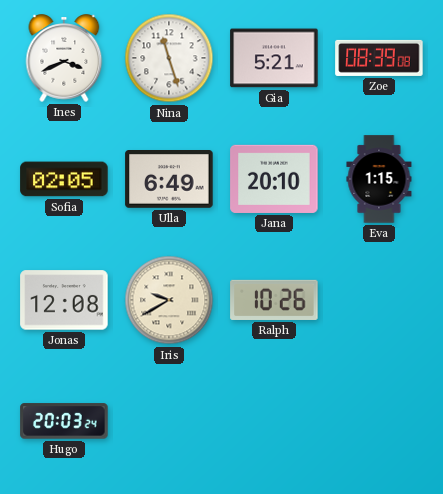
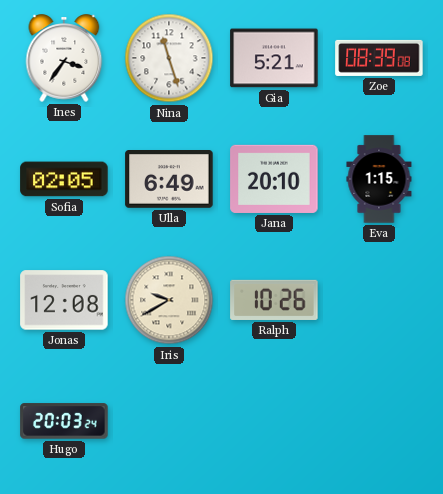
Ines: 3:41 -> 3:36
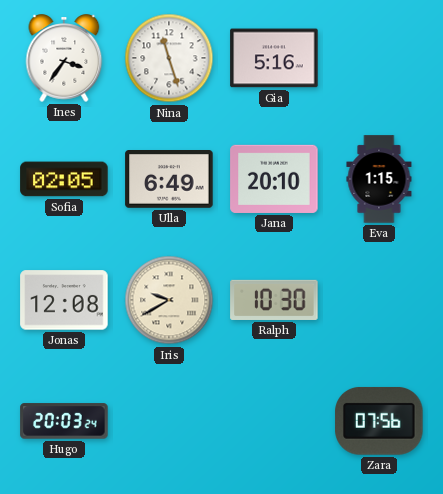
Gia: 5:21 -> 5:16
Zoe: 08:39 -> none
Ralph: 10:26 -> 10:30
Zara: none -> 07:56
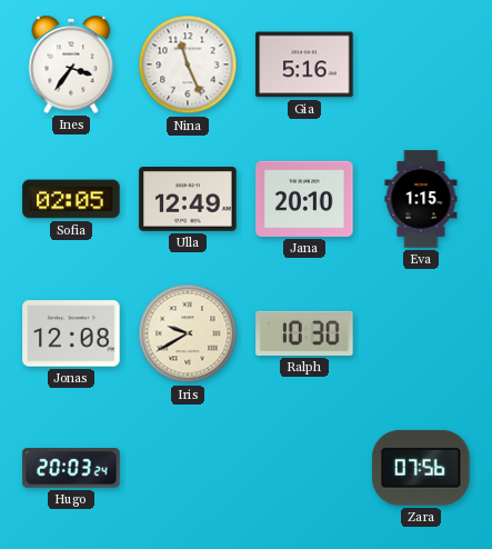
Nina: 11:27 -> 11:26
Ulla: 6:49 -> 12:49
